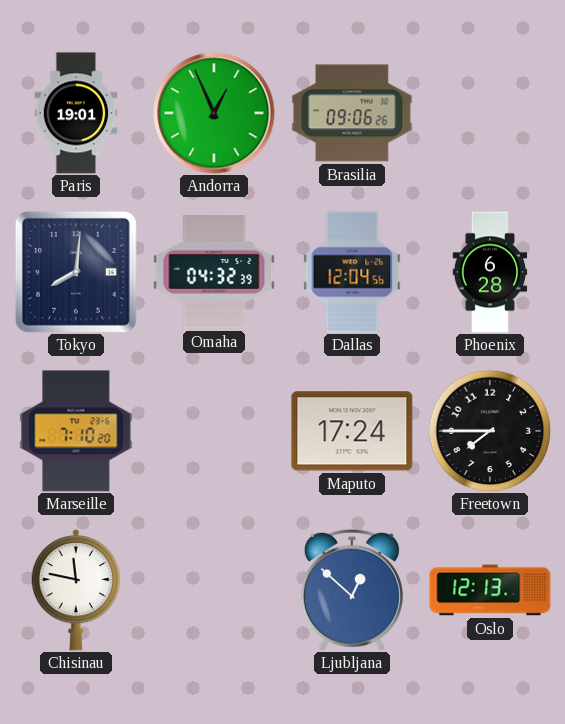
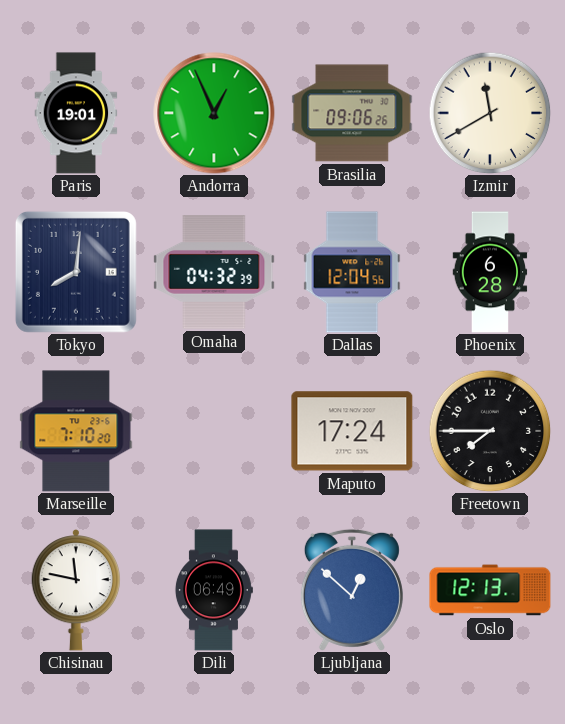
Izmir: none -> 11:40
Dili: none -> 06:49
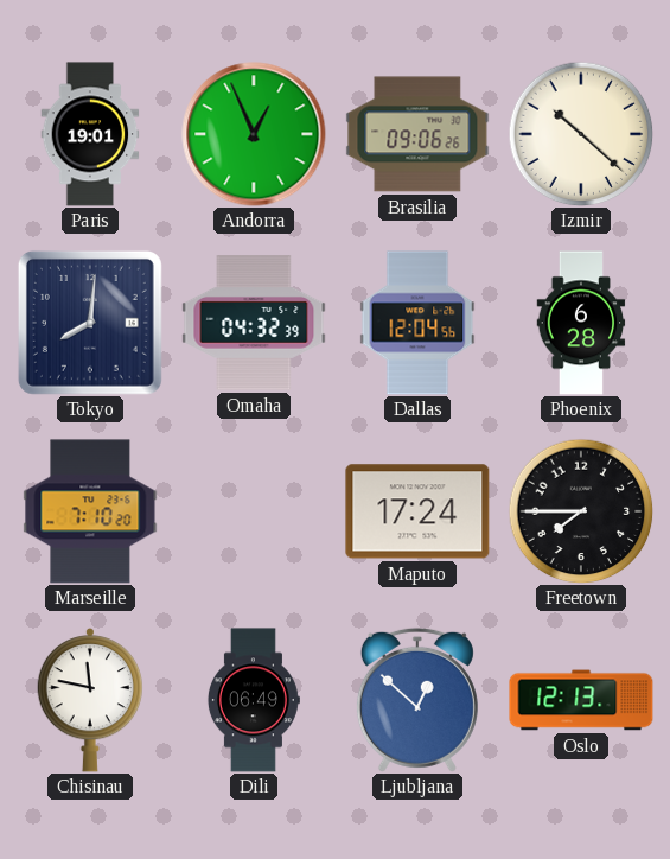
Izmir: 11:40 -> 10:22
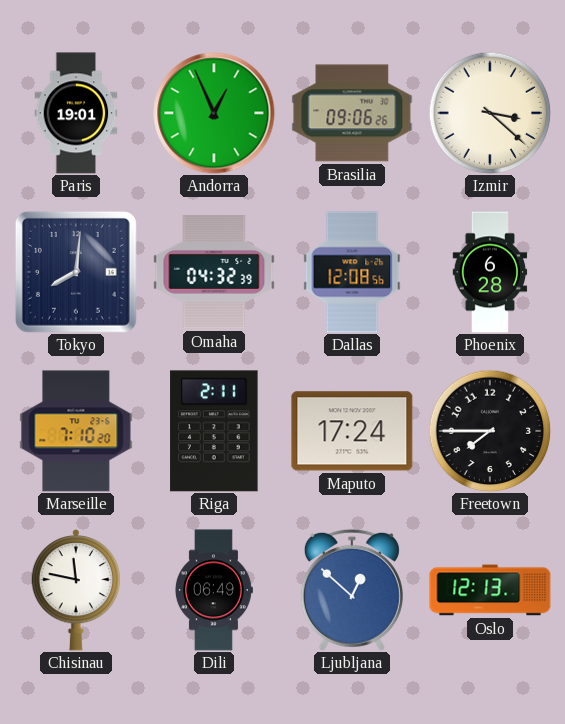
Izmir: 10:22 -> 3:22
Dallas: 12:04 -> 12:08
Riga: none -> 2:11
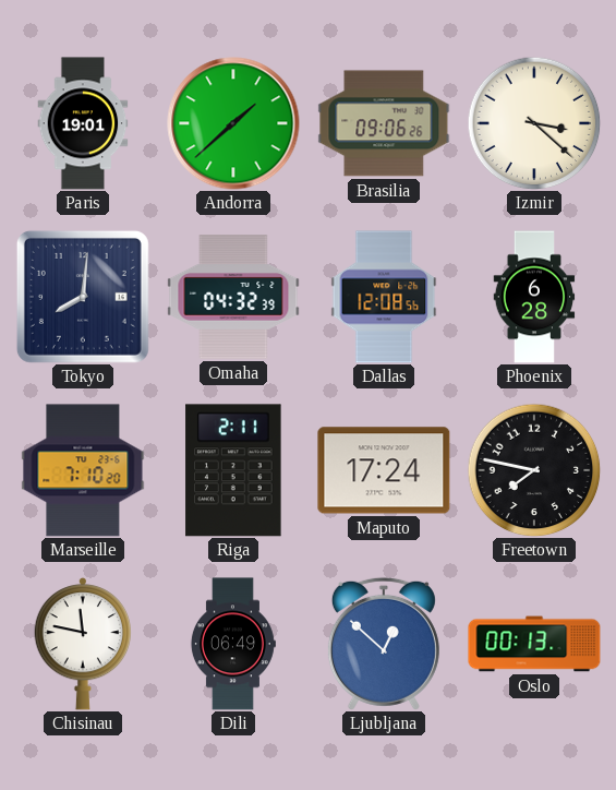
Andorra: 12:56 -> 1:38
Freetown: 7:45 -> 7:47
Oslo: 12:13 -> 00:13
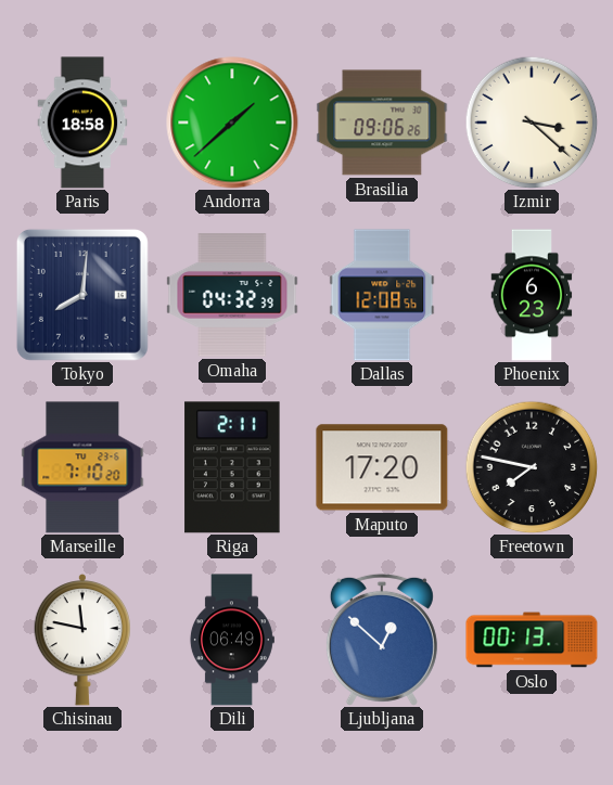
Paris: 19:01 -> 18:58
Phoenix: 6:28 -> 6:23
Maputo: 17:24 -> 17:20
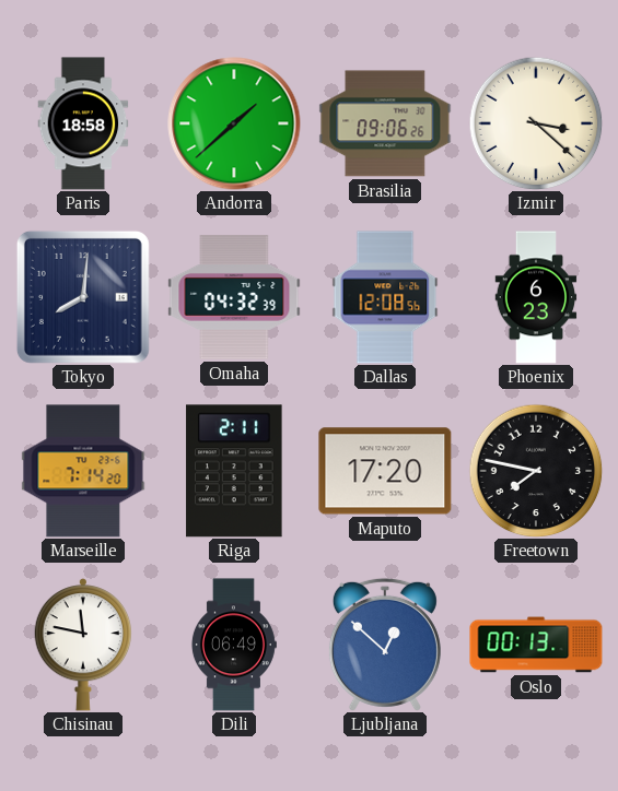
Marseille: 7:10 -> 7:14
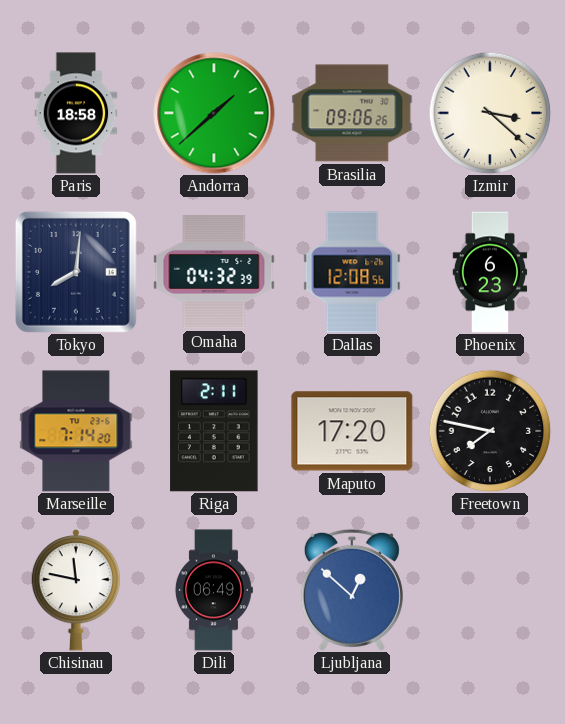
Oslo: 00:13 -> none
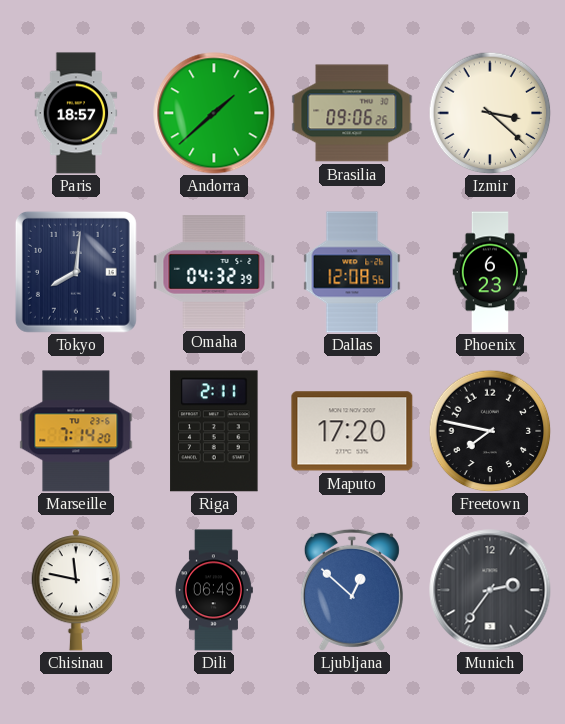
Paris: 18:58 -> 18:57
Munich: none -> 2:36
